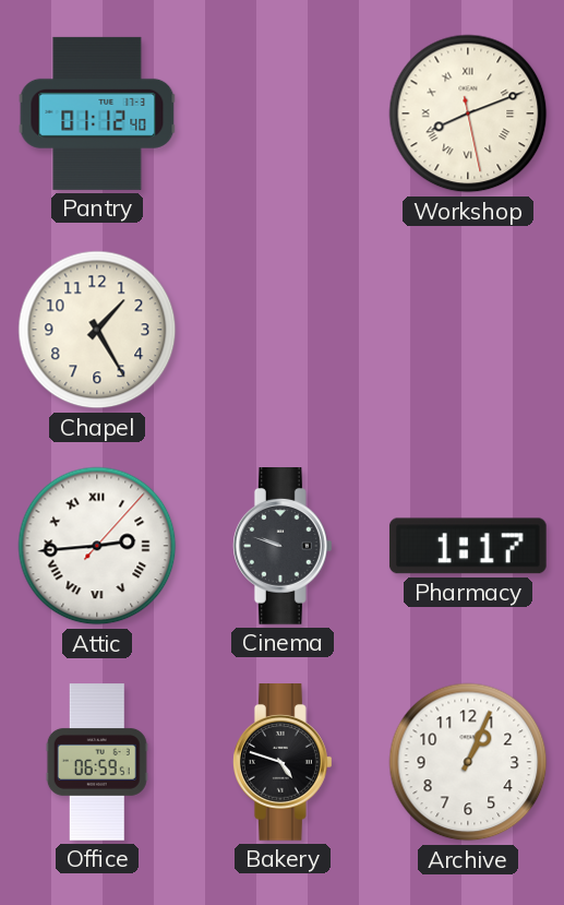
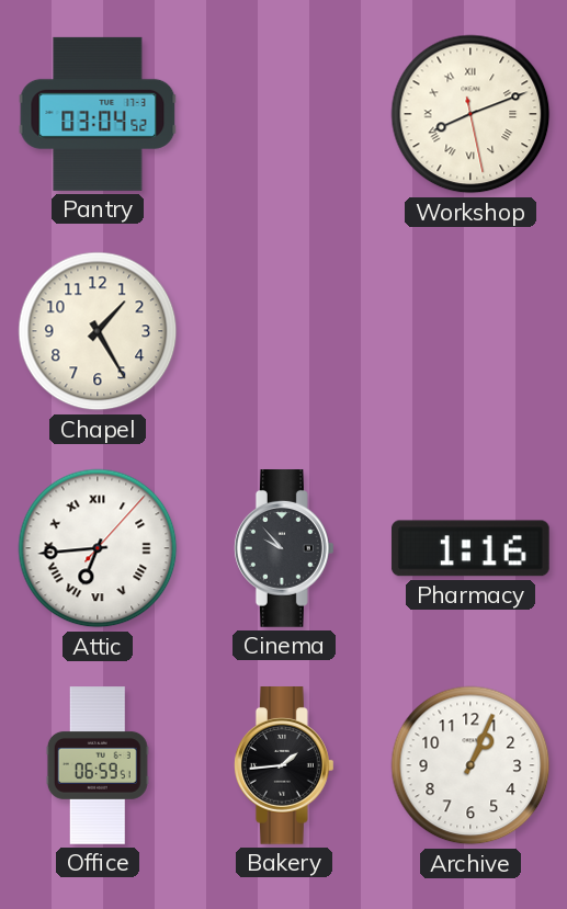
Pantry: 01:12 -> 03:04
Attic: 2:44 -> 6:44
Cinema: 9:48 -> 9:53
Pharmacy: 1:17 -> 1:16
Bakery: 4:48 -> 1:44
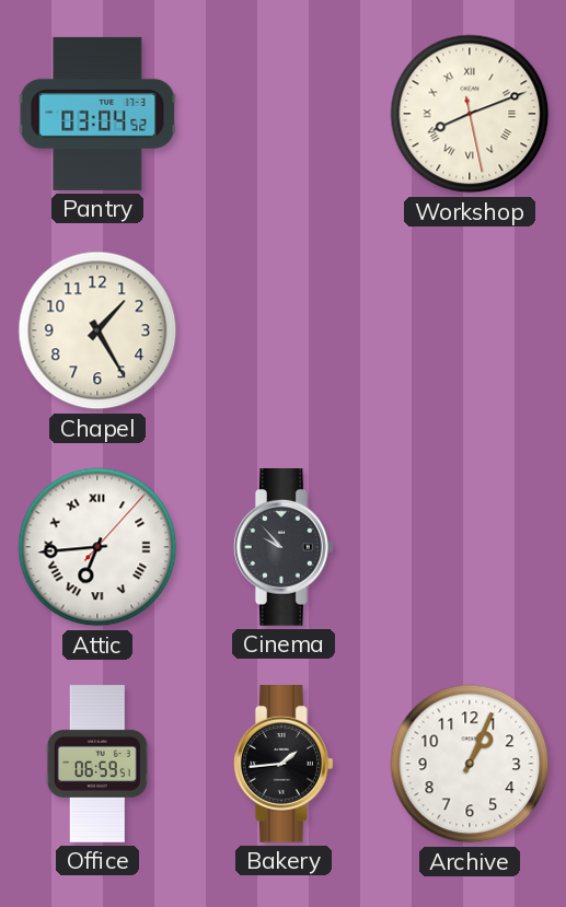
Pharmacy: 1:16 -> none
